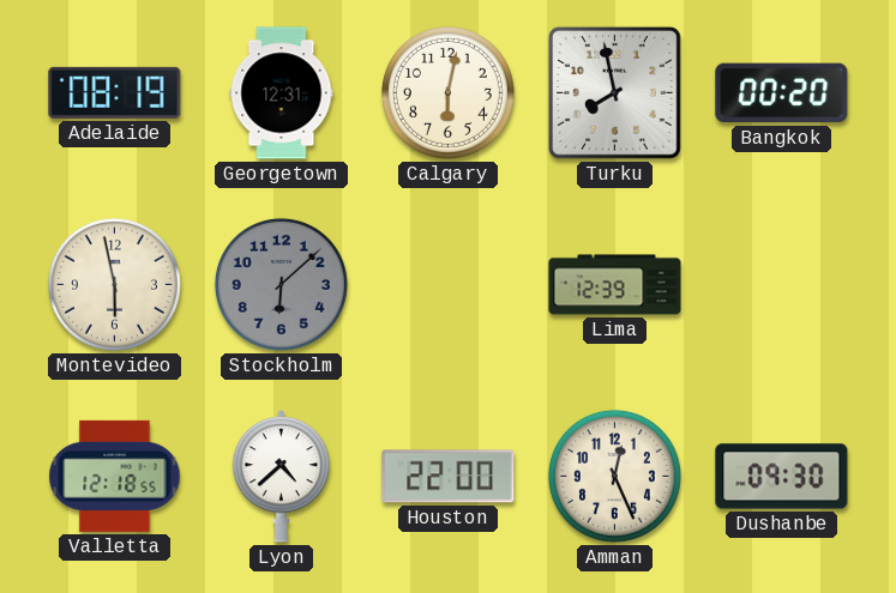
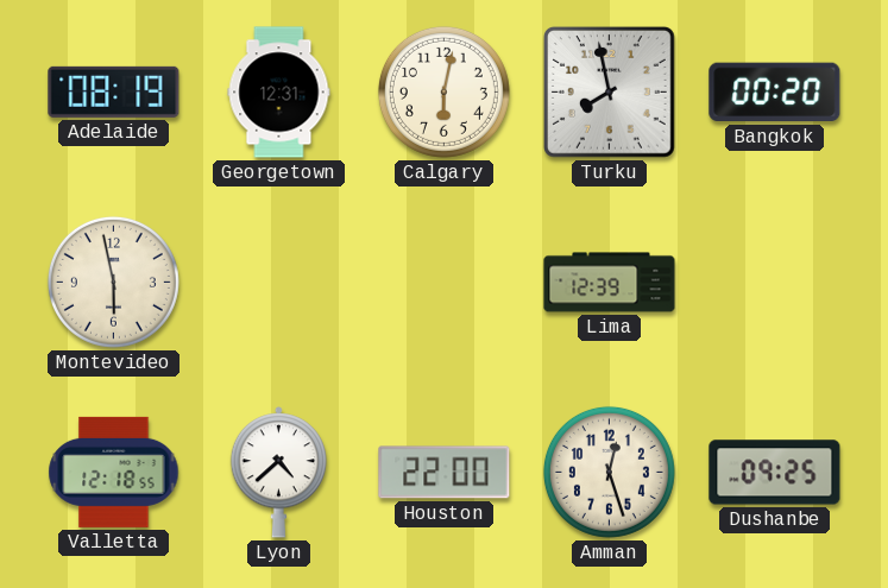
Stockholm: 6:08 -> none
Amman: 12:26 -> 12:27
Dushanbe: 09:30 -> 09:25
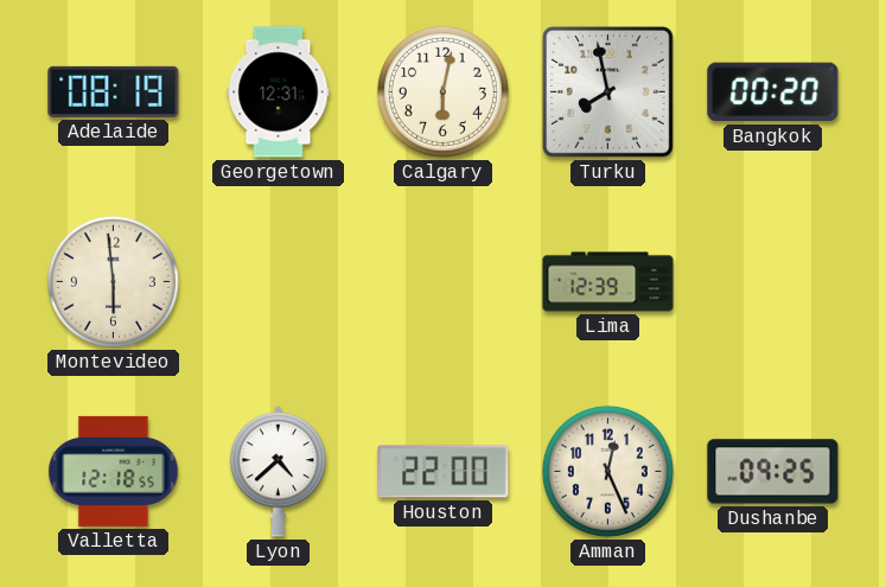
Montevideo: 5:58 -> 5:59
Amman: 12:27 -> 12:26
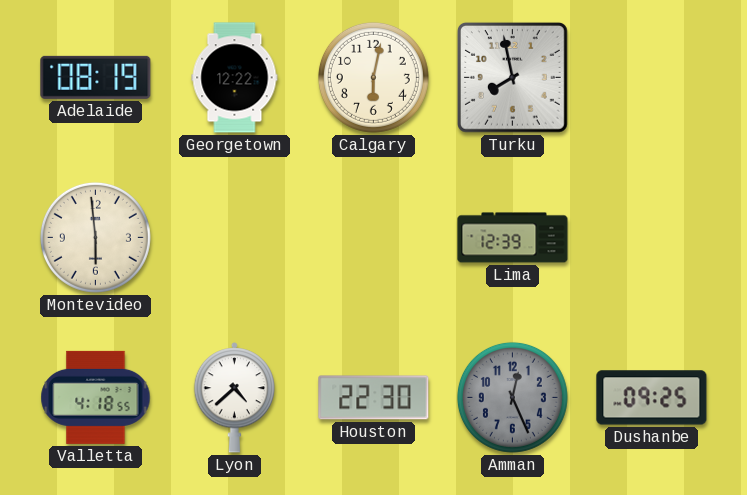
Georgetown: 12:31 -> 12:22
Bangkok: 00:20 -> none
Valletta: 12:18 -> 4:18
Houston: 22:00 -> 22:30
Amman dial: cream -> grey
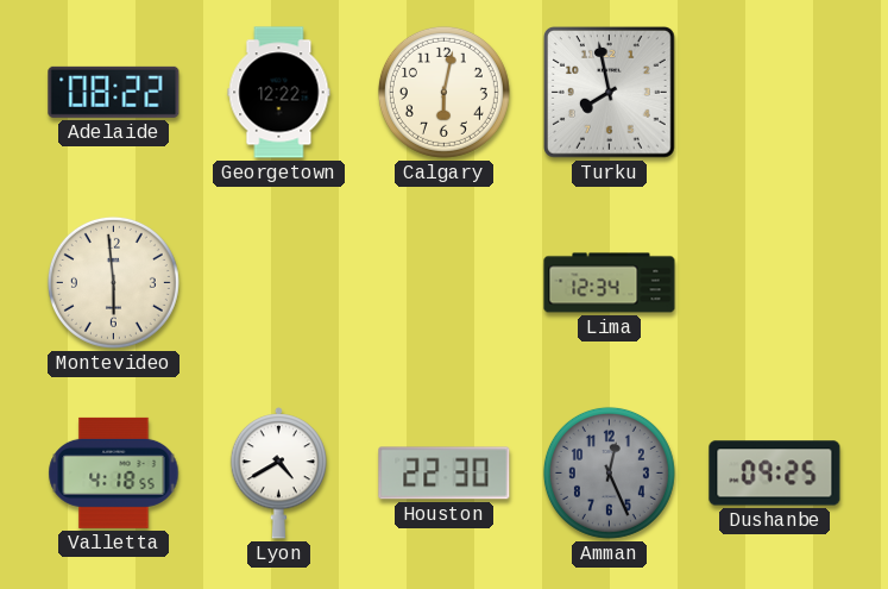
Adelaide: 08:19 -> 08:22
Lima: 12:39 -> 12:34
Lyon: 4:38 -> 4:40
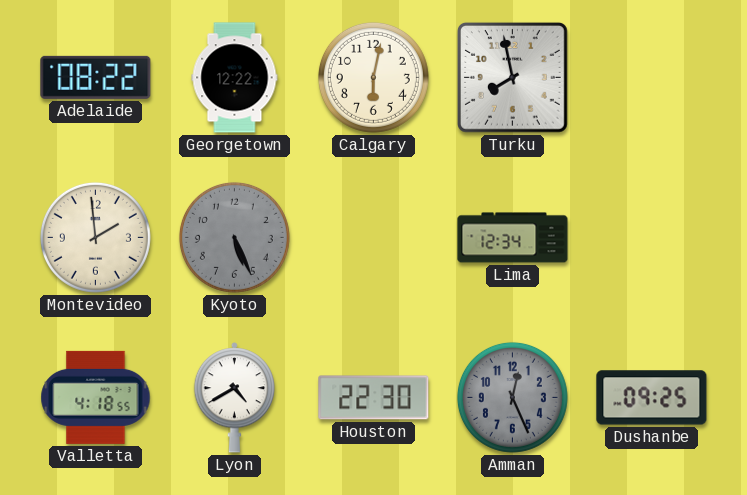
Montevideo: 5:59 -> 1:59
Kyoto: none -> 5:26
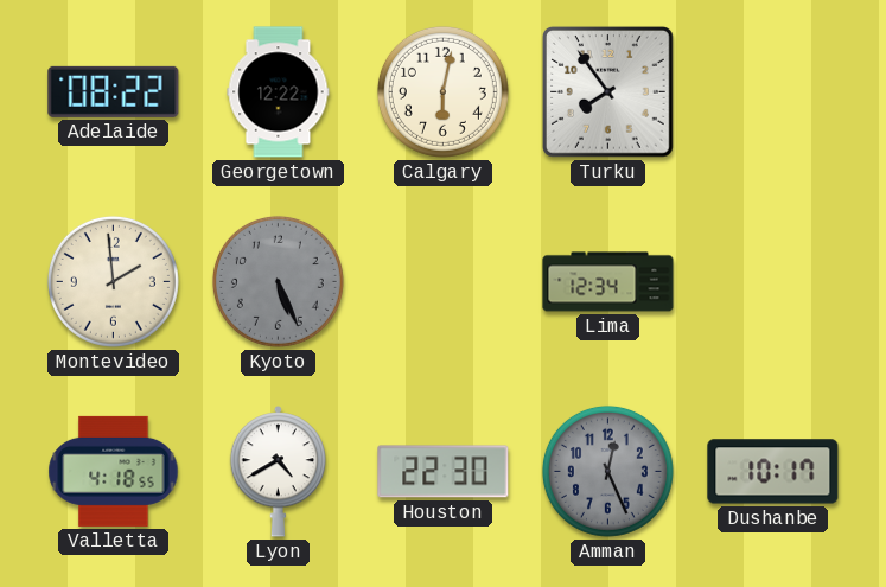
Turku: 7:58 -> 7:54
Dushanbe: 09:25 -> 10:17
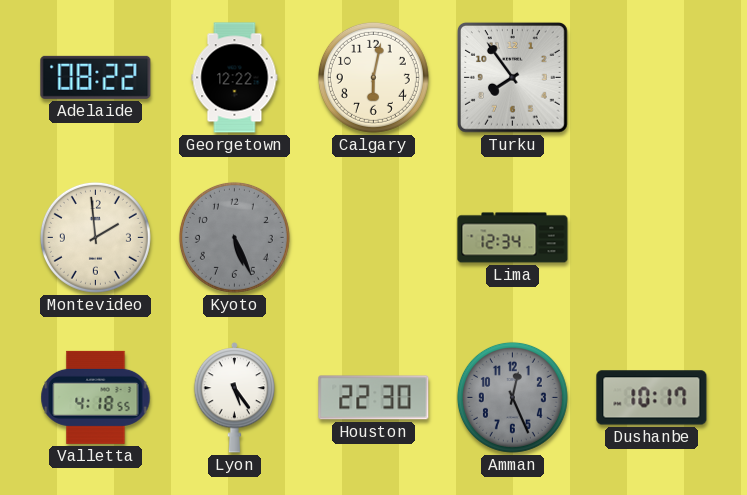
Lyon: 4:40 -> 5:24
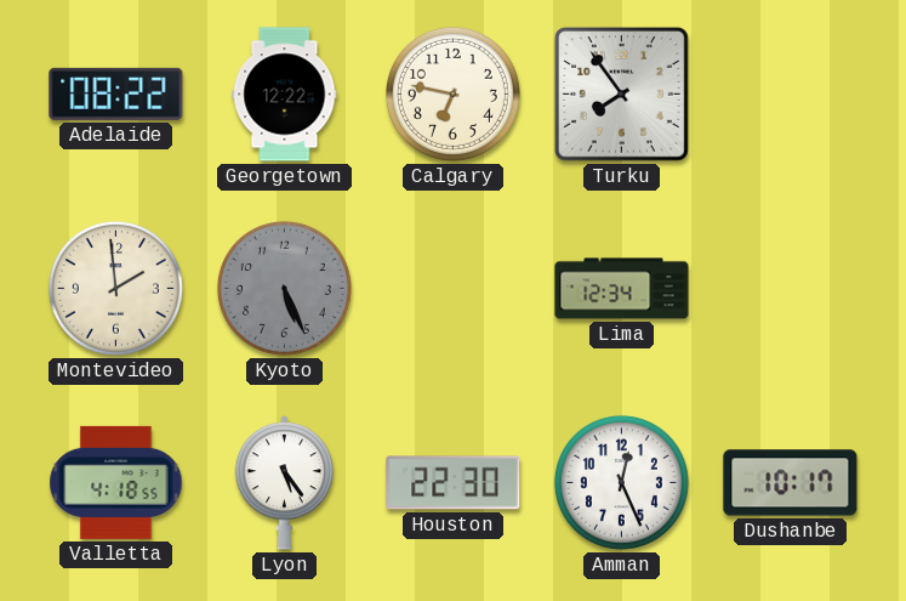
Calgary: 6:02 -> 6:47
Amman dial: grey -> white
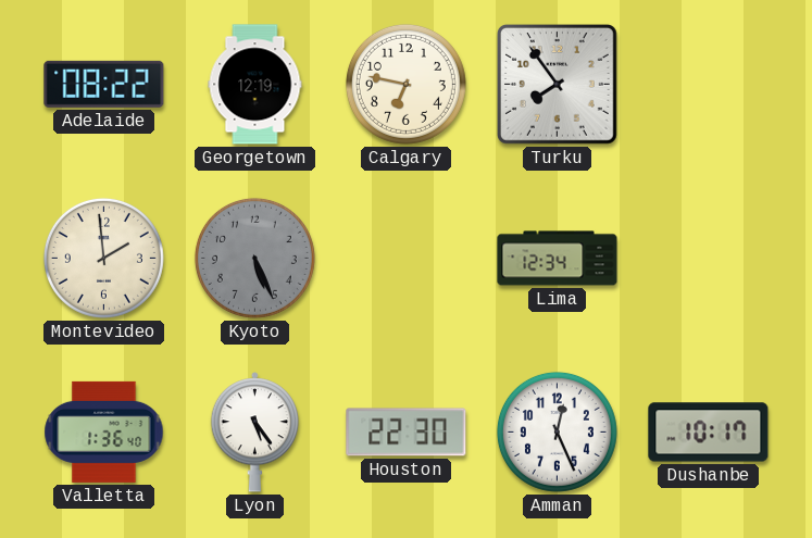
Georgetown: 12:22 -> 12:19
Valletta: 4:18 -> 1:36
